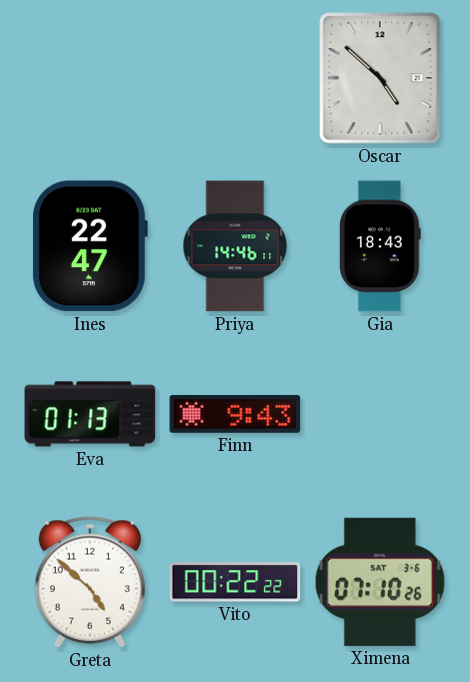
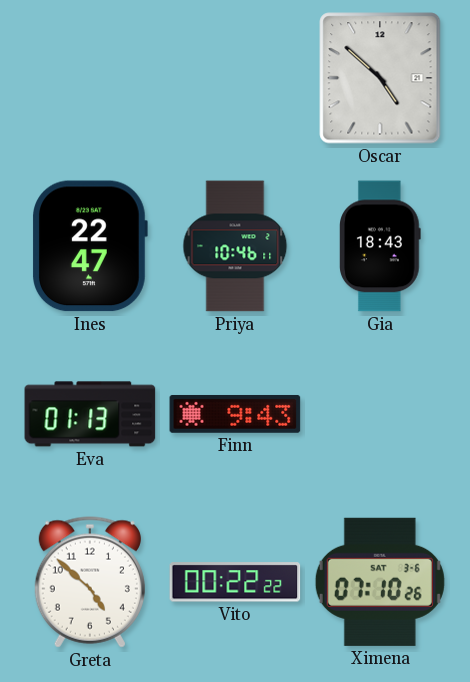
Priya: 14:46 -> 10:46
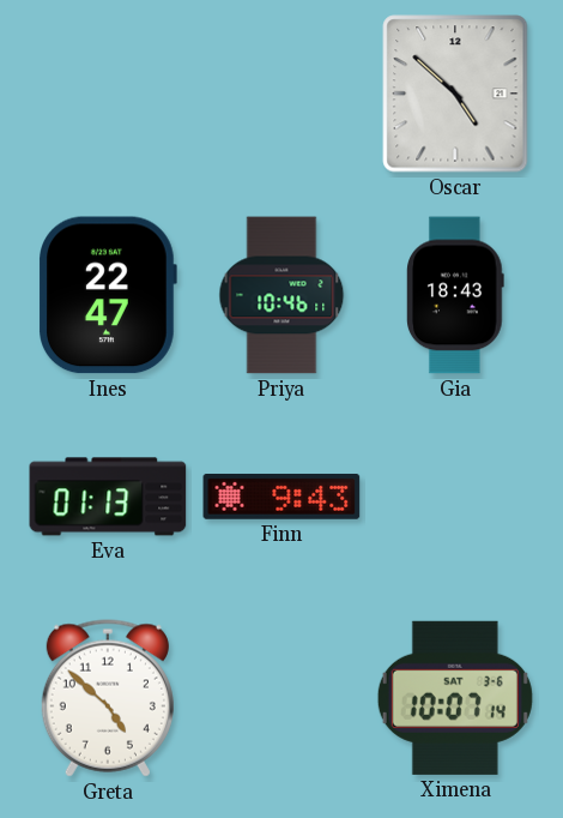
Vito: 00:22 -> none
Ximena: 07:10 -> 10:07
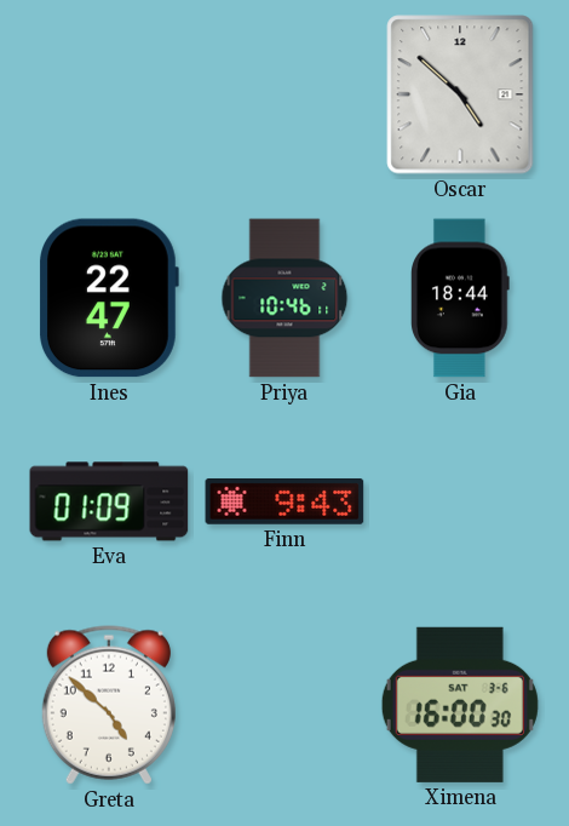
Gia: 18:43 -> 18:44
Eva: 01:13 -> 01:09
Ximena: 10:07 -> 16:00
